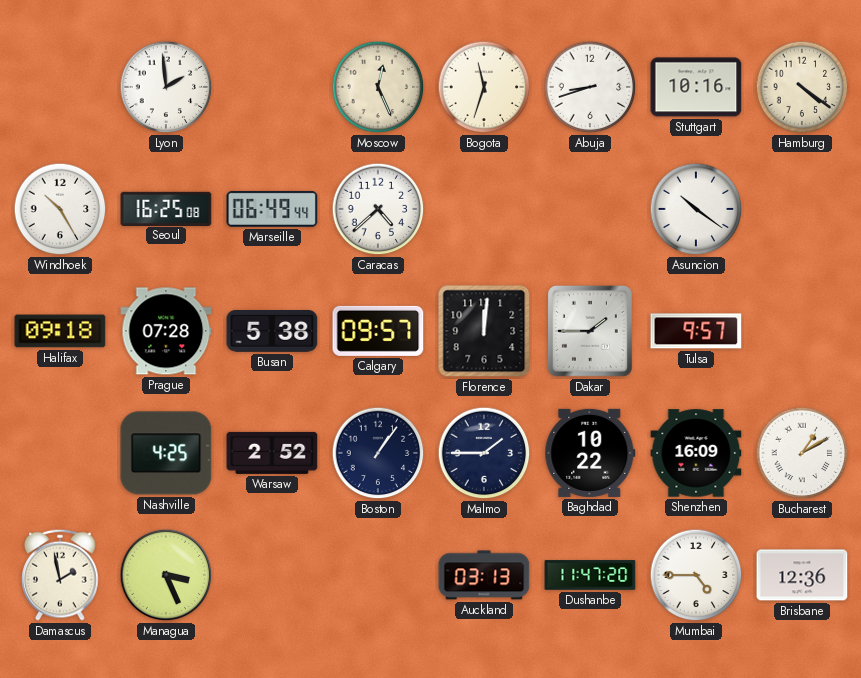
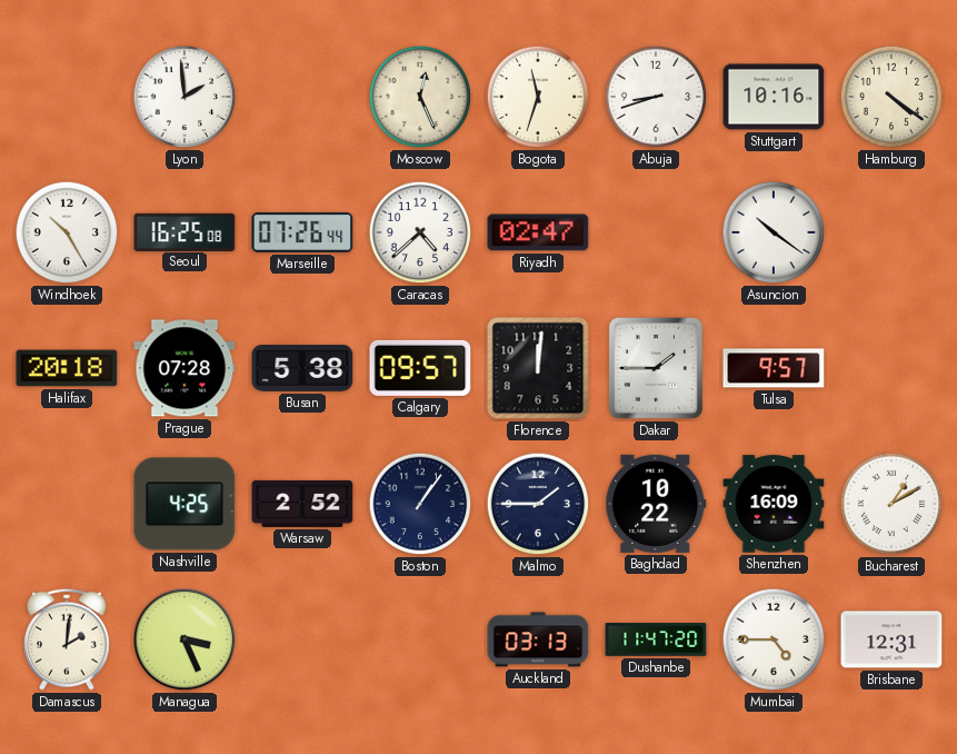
Marseille: 06:49 -> 07:26
Riyadh: none -> 02:47
Halifax: 09:18 -> 20:18
Damascus: 1:58 -> 2:01
Brisbane: 12:36 -> 12:31
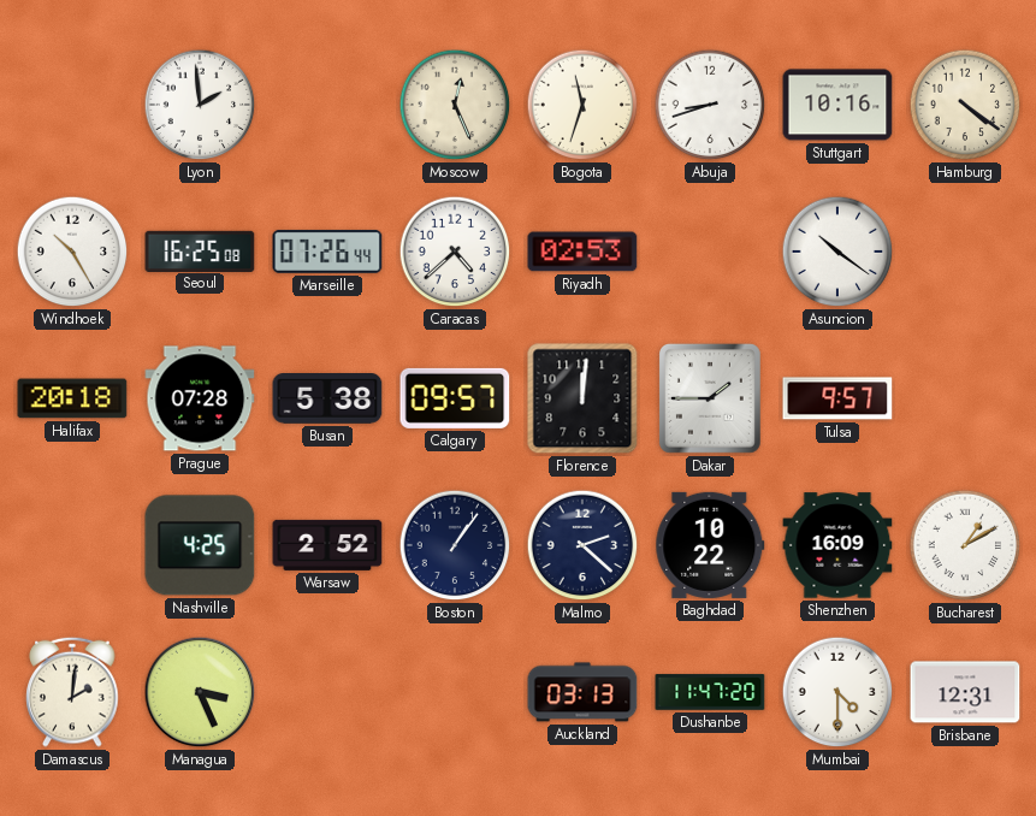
Riyadh: 02:47 -> 02:53
Malmo: 1:45 -> 2:22
Mumbai: 4:45 -> 4:30
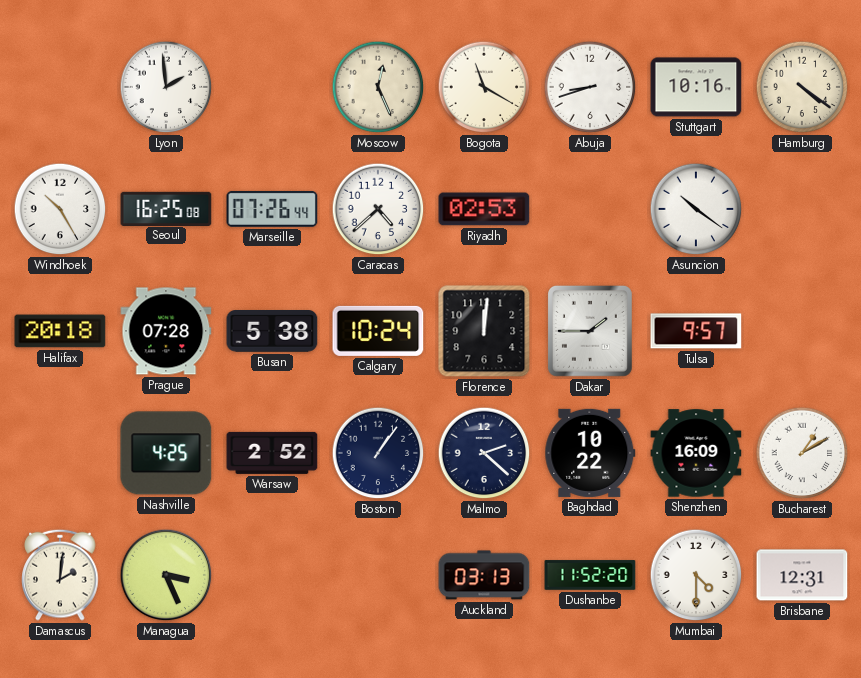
Bogota: 11:33 -> 11:20
Calgary: 09:57 -> 10:24
Dushanbe: 11:47 -> 11:52
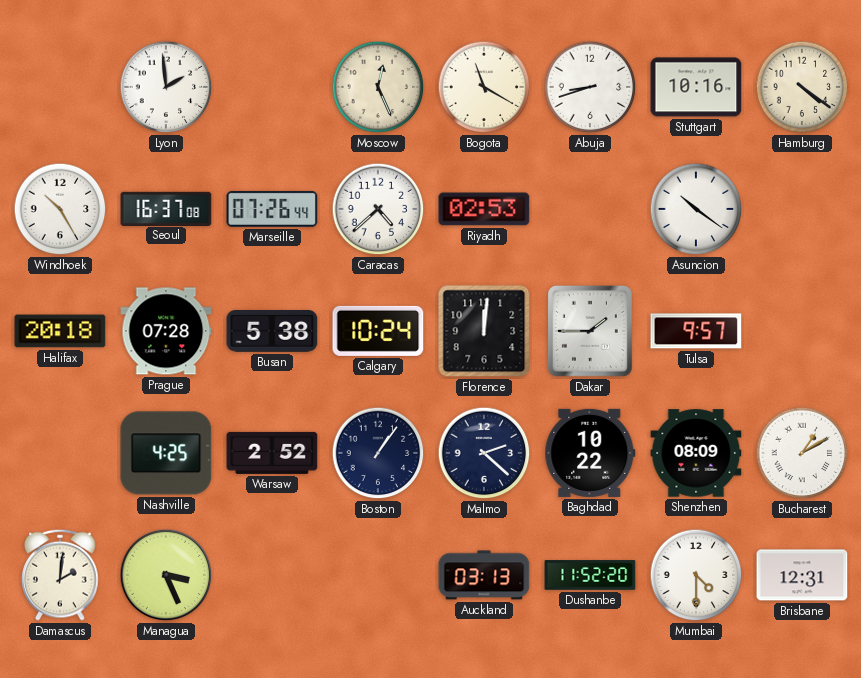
Seoul: 16:25 -> 16:37
Shenzhen: 16:09 -> 08:09
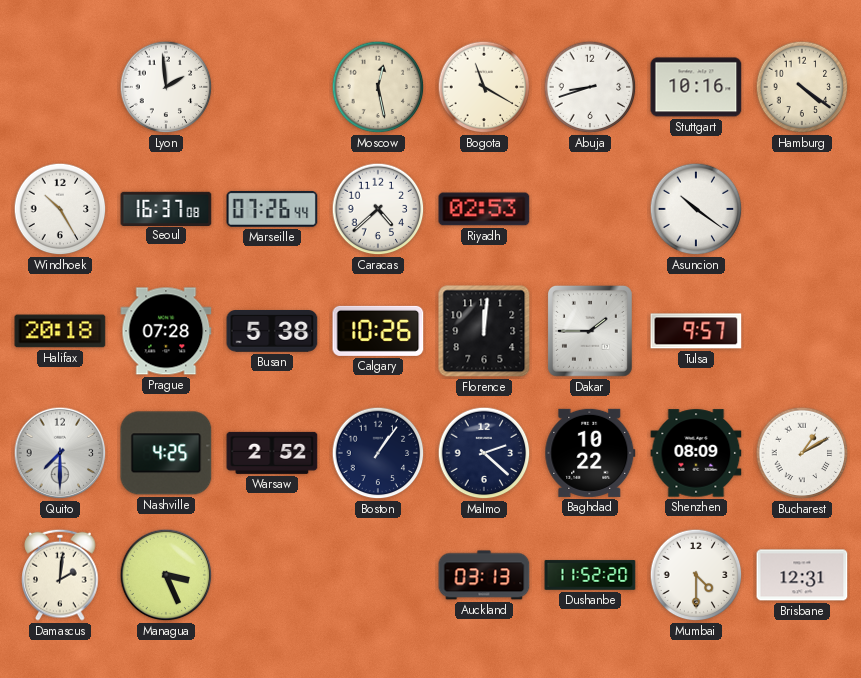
Moscow: 12:26 -> 12:28
Calgary: 10:24 -> 10:26
Quito: none -> 7:30
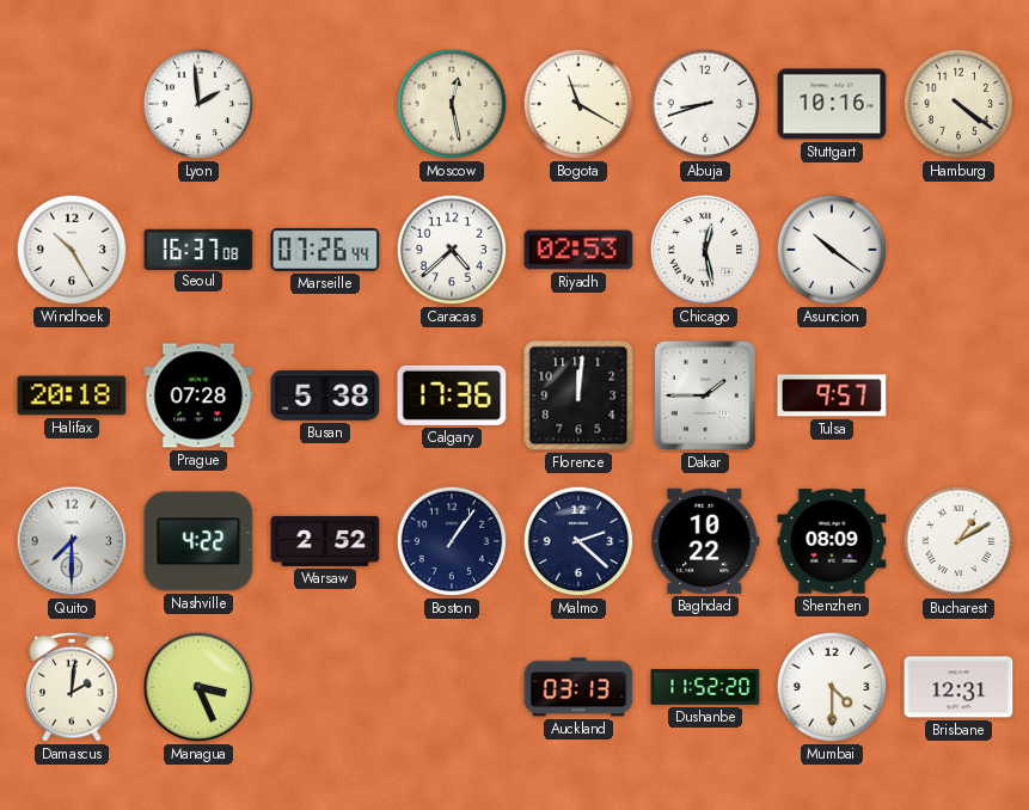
Chicago: none -> 12:28
Calgary: 10:26 -> 17:36
Nashville: 4:25 -> 4:22
